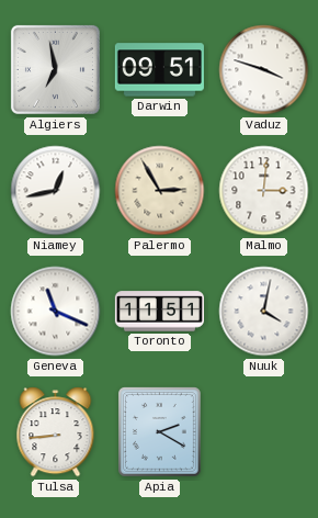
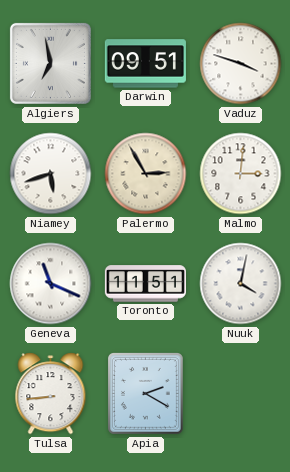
Niamey: 12:43 -> 5:42
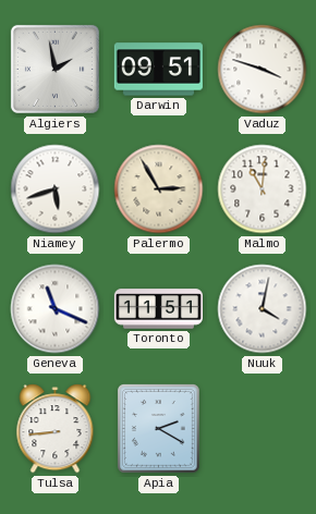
Algiers: 6:58 -> 1:58
Malmo: 3:01 -> 11:01
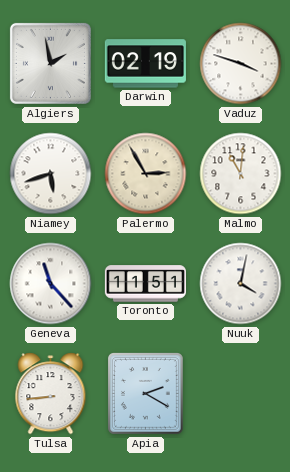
Darwin: 09:51 -> 02:19
Geneva: 11:19 -> 11:23
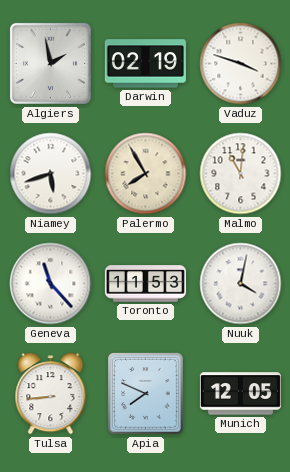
Palermo: 2:55 -> 7:55
Toronto: 11:51 -> 11:53
Apia: 2:20 -> 7:49
Munich: none -> 12:05
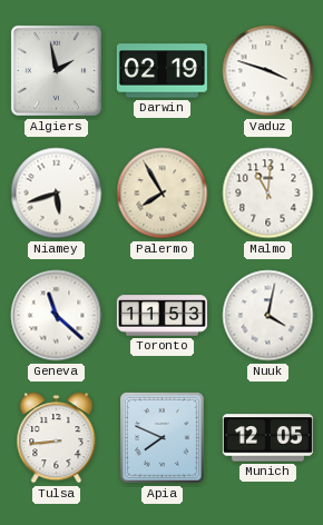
Geneva: 11:23 -> 11:22
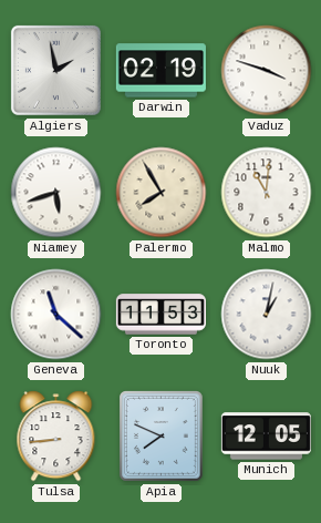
Nuuk: 4:02 -> 1:02
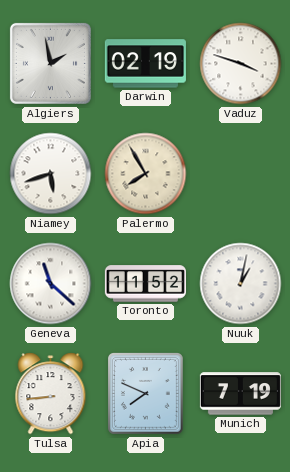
Malmo: 11:01 -> none
Toronto: 11:53 -> 11:52
Munich: 12:05 -> 7:19
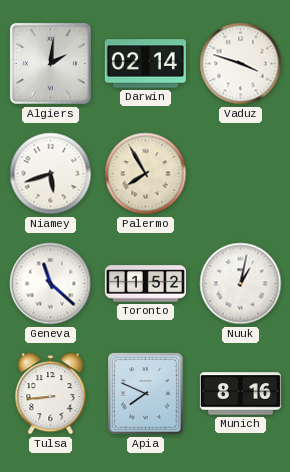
Algiers: 1:58 -> 2:01
Darwin: 02:19 -> 02:14
Munich: 7:19 -> 8:16
